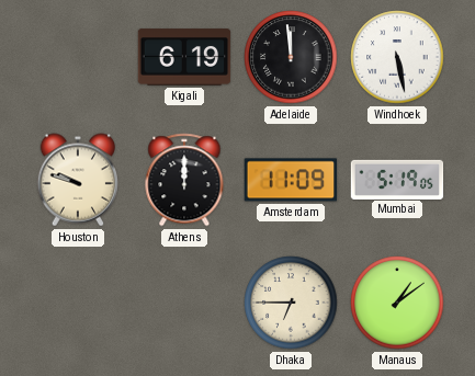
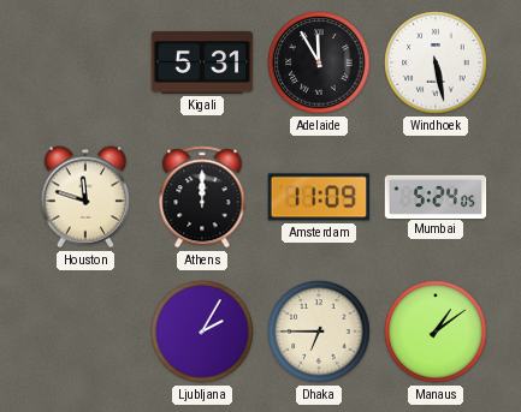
Kigali: 6:19 -> 5:31
Adelaide: 11:59 -> 11:55
Houston: 9:48 -> 11:48
Mumbai: 5:19 -> 5:24
Ljubljana: none -> 2:05
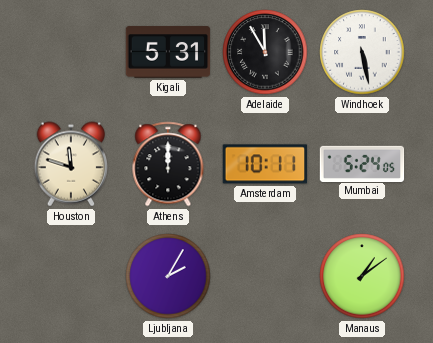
Amsterdam: 11:09 -> 10:11
Dhaka: 6:45 -> none
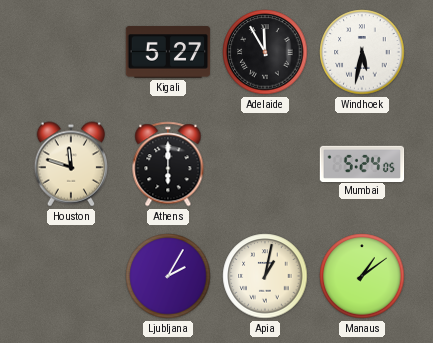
Kigali: 5:31 -> 5:27
Windhoek: 5:28 -> 5:32
Athens: 12:00 -> 6:00
Amsterdam: 10:11 -> none
Apia: none -> 1:02
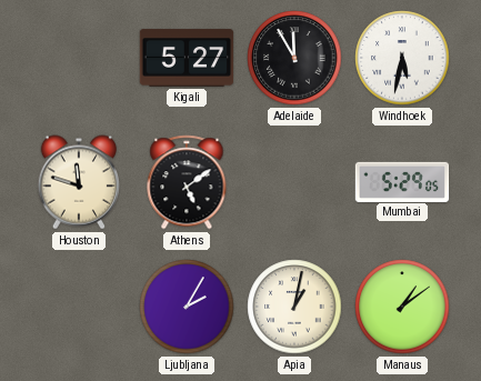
Athens: 6:00 -> 5:09
Mumbai: 5:24 -> 5:29
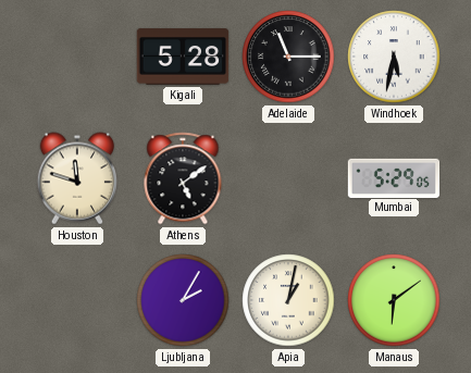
Kigali: 5:27 -> 5:28
Adelaide: 11:55 -> 11:15
Manaus: 1:09 -> 6:09
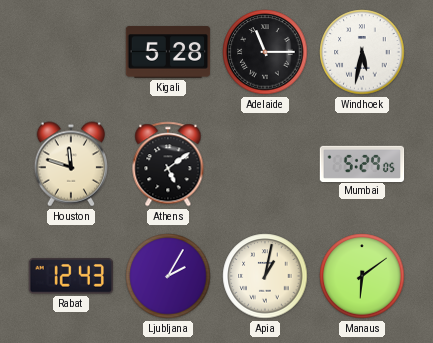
Rabat: none -> 12:43
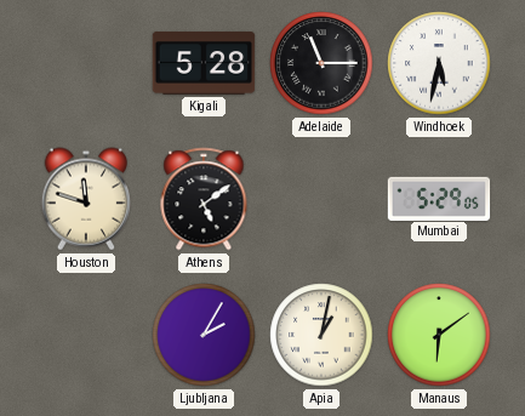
Rabat: 12:43 -> none
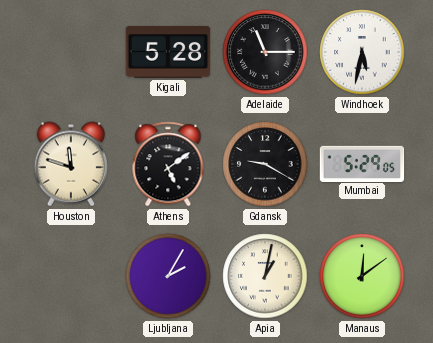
Gdansk: none -> 9:20
Manaus: 6:09 -> 12:09
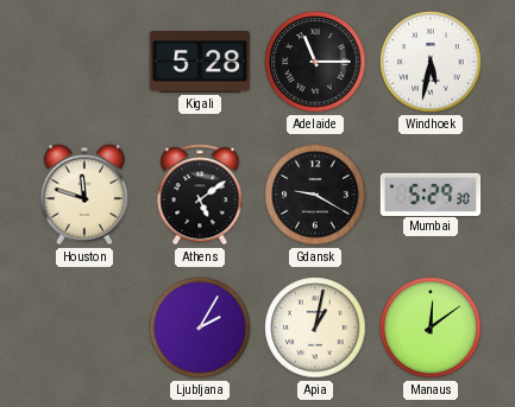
Mumbai: 5:29:05 -> 5:29:30
